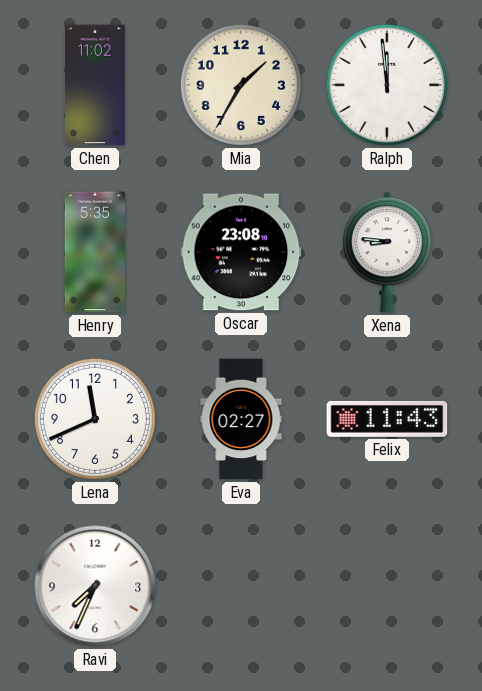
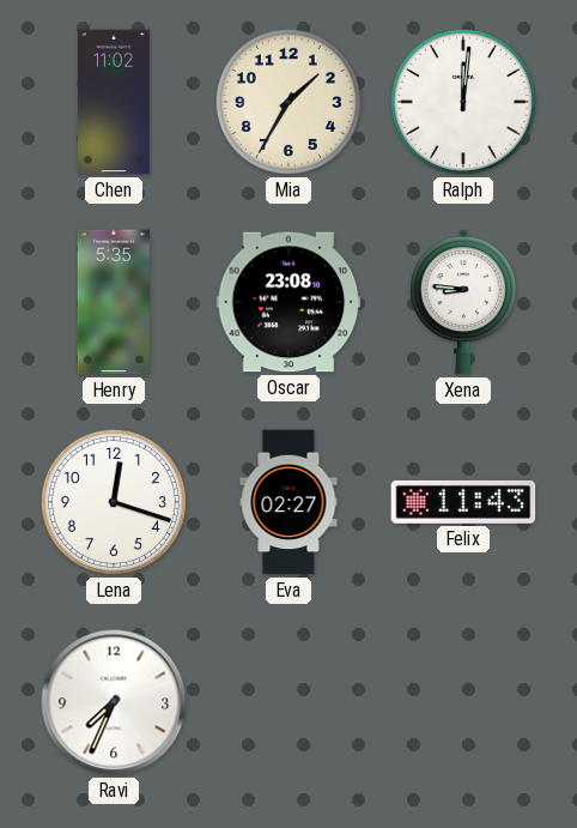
Ralph: 11:59 -> 12:01
Lena: 11:41 -> 12:18
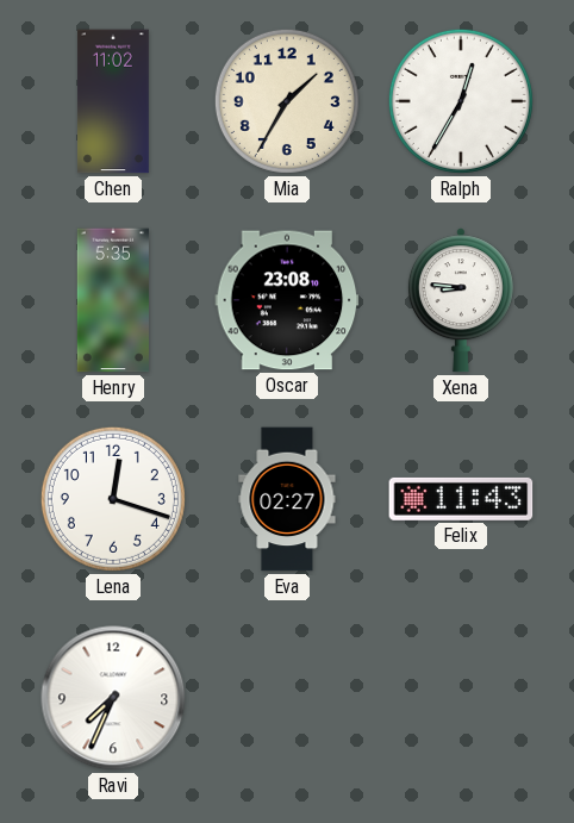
Ralph: 12:01 -> 12:35
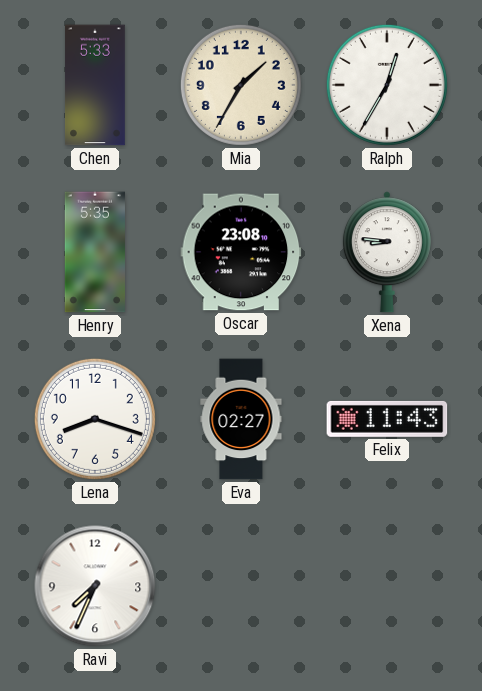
Chen: 11:02 -> 5:33
Lena: 12:18 -> 8:18
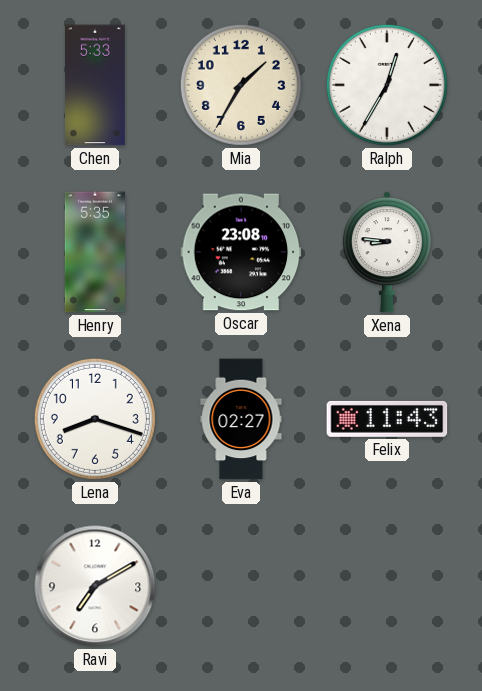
Ravi: 7:34 -> 7:10
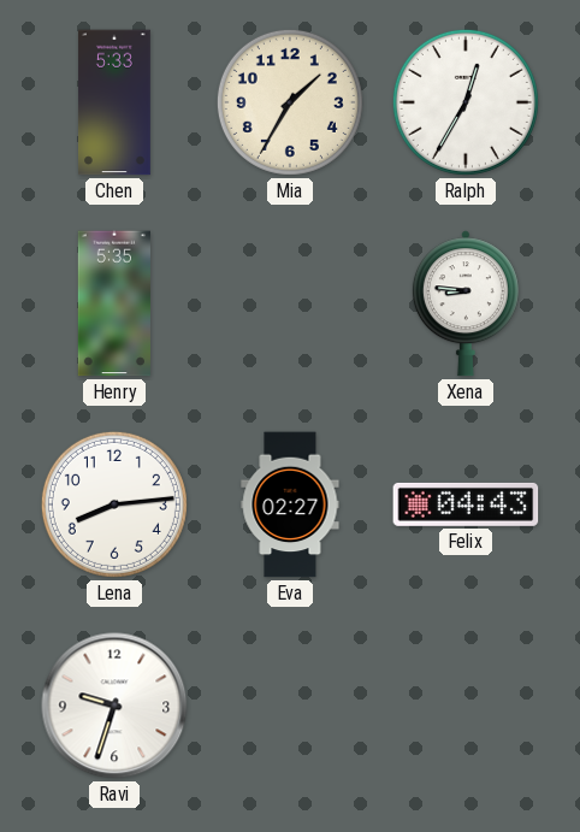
Oscar: 23:08 -> none
Lena: 8:18 -> 8:14
Felix: 11:43 -> 04:43
Ravi: 7:10 -> 9:33
